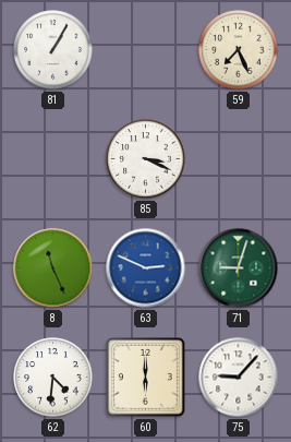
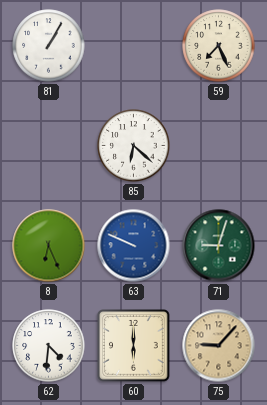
85: 3:19 -> 6:22
8: 11:26 -> 6:26
63: 2:49 -> 9:49
75 dial: white -> champagne
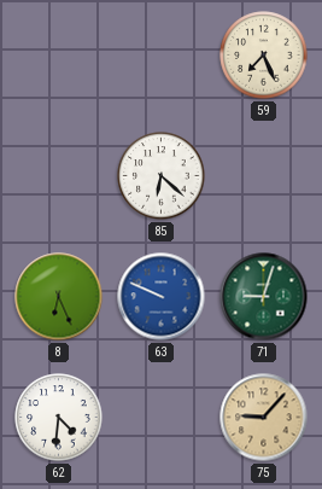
81: 1:05 -> none
60: 6:00 -> none
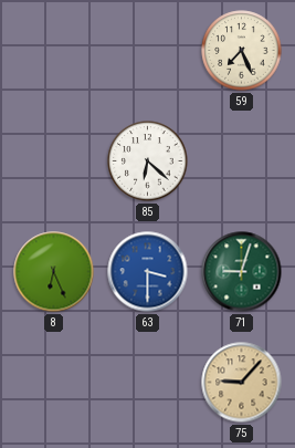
63: 9:49 -> 3:30
62: 4:31 -> none
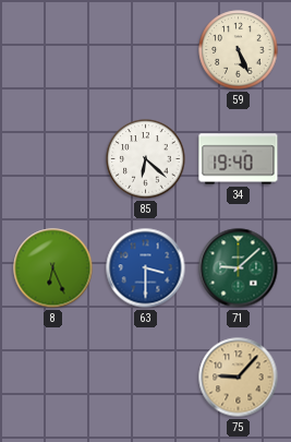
59: 7:26 -> 5:26
34: none -> 19:40
71: 9:03 -> 9:08
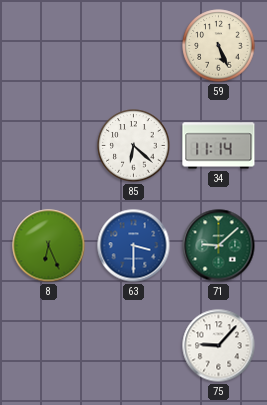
34: 19:40 -> 11:14
75 dial: champagne -> white
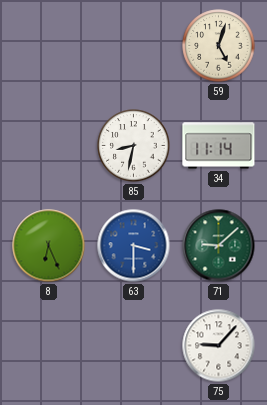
59: 5:26 -> 5:03
85: 6:22 -> 8:32
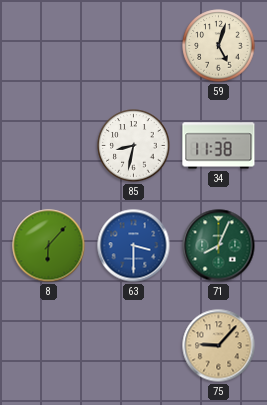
34: 11:14 -> 11:38
8: 6:26 -> 6:07
71: 9:08 -> 8:04
75 dial: white -> champagne
